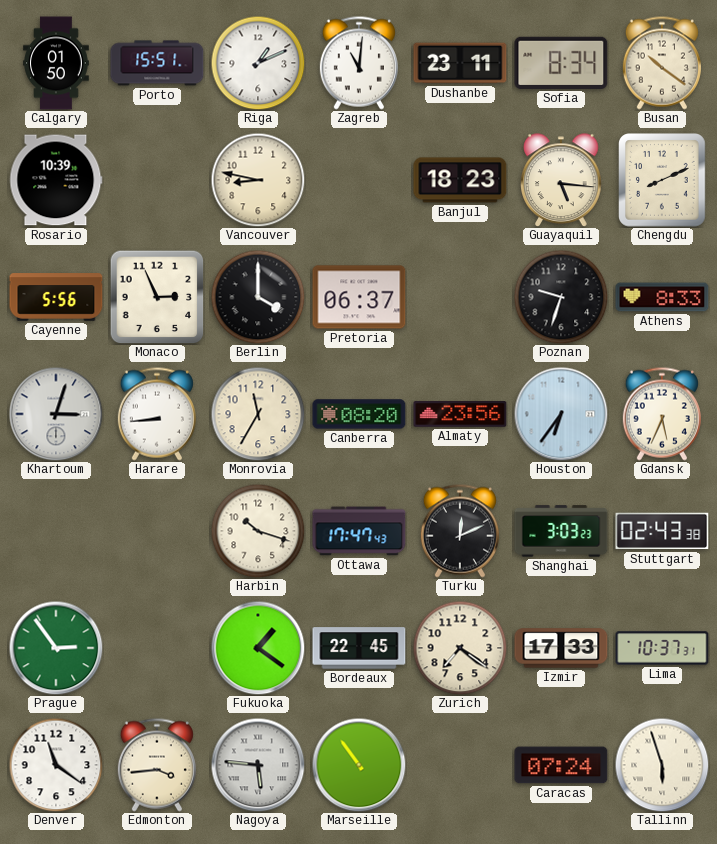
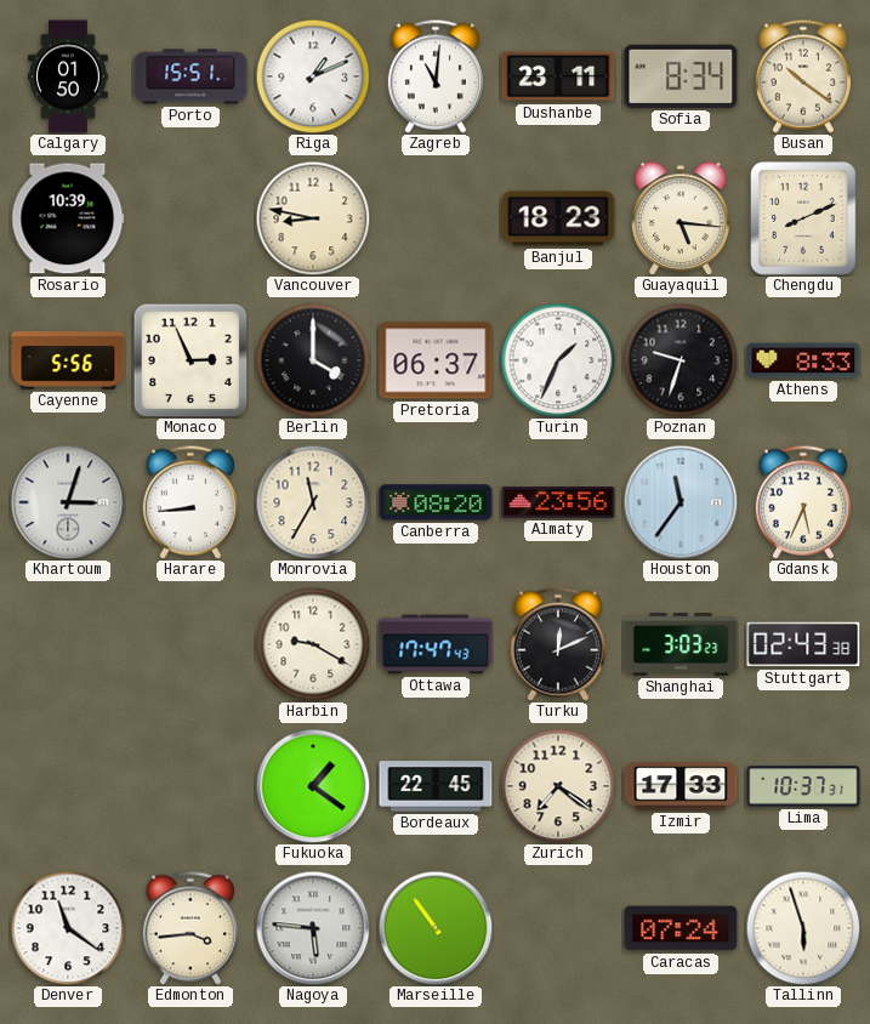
Turin: none -> 1:34
Houston: 6:36 -> 11:36
Harbin: 10:18 -> 9:20
Prague: 2:54 -> none
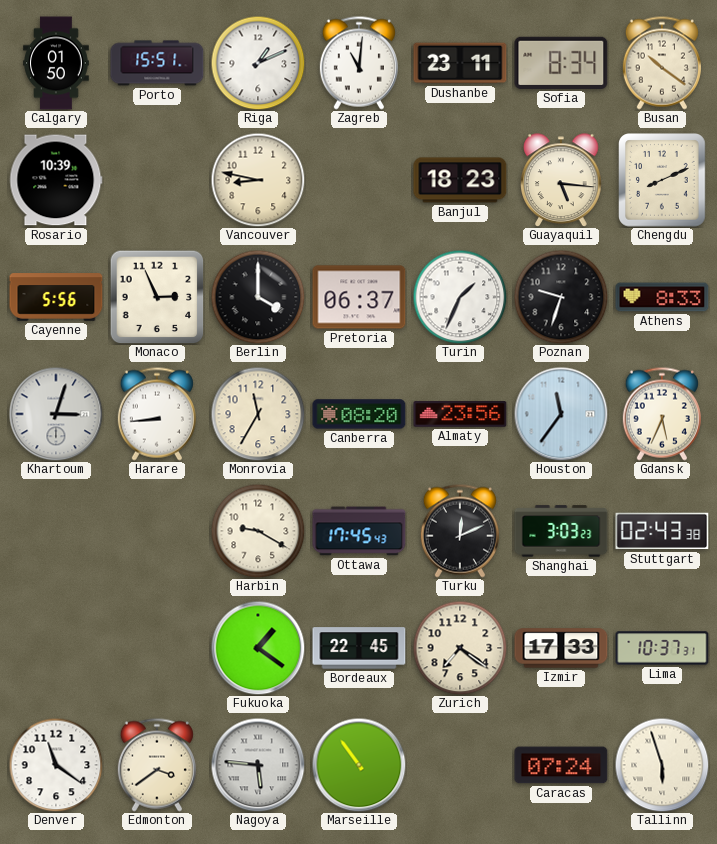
Ottawa: 17:47 -> 17:45
Edmonton: 3:44 -> 3:39
